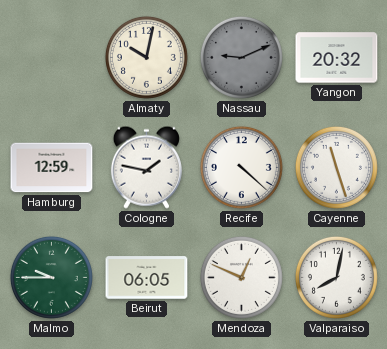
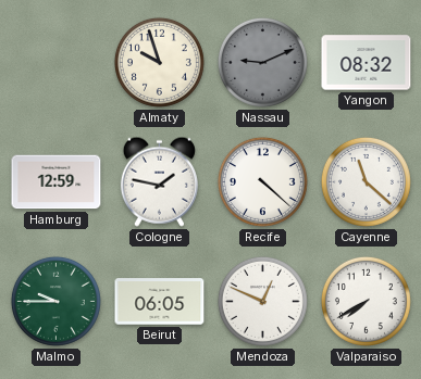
Almaty: 10:02 -> 9:57
Yangon: 20:32 -> 08:32
Cayenne: 11:27 -> 11:22
Valparaiso: 8:02 -> 7:40
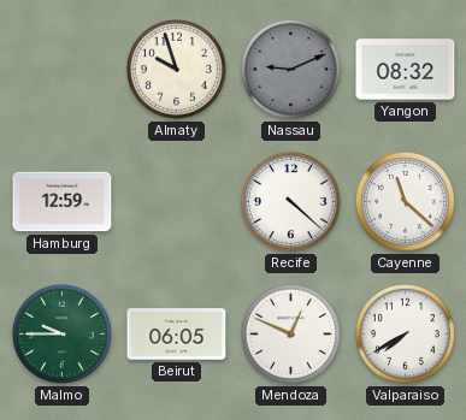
Cologne: 1:47 -> none
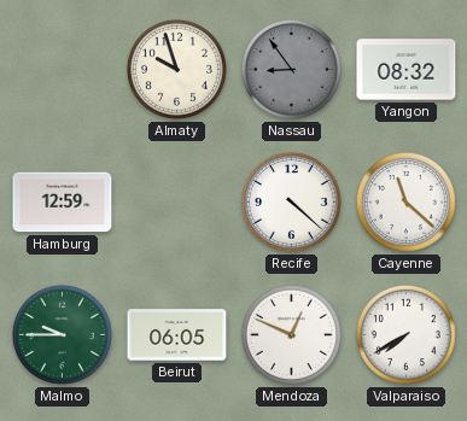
Nassau: 9:11 -> 8:54
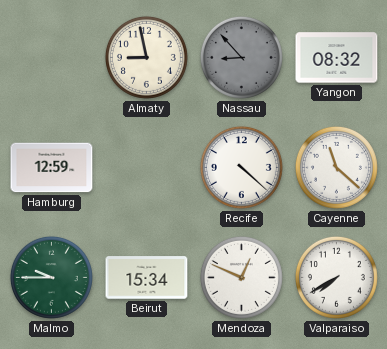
Almaty: 9:57 -> 8:58
Nassau: 8:54 -> 8:53
Beirut: 06:05 -> 15:34
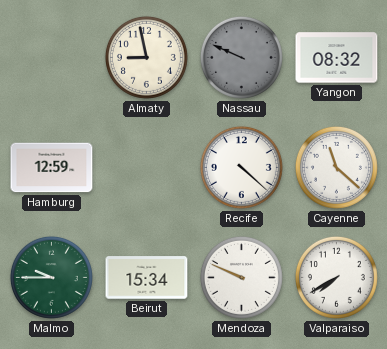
Nassau: 8:53 -> 9:49
Mendoza: 12:49 -> 9:49
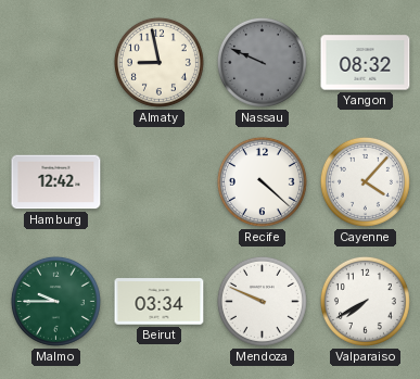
Hamburg: 12:59 -> 12:42
Cayenne: 11:22 -> 4:07
Beirut: 15:34 -> 03:34
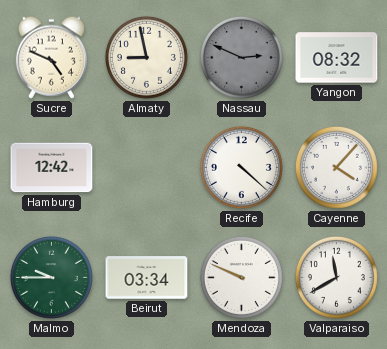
Sucre: none -> 4:49
Nassau: 9:49 -> 2:49
Valparaiso: 7:40 -> 11:40
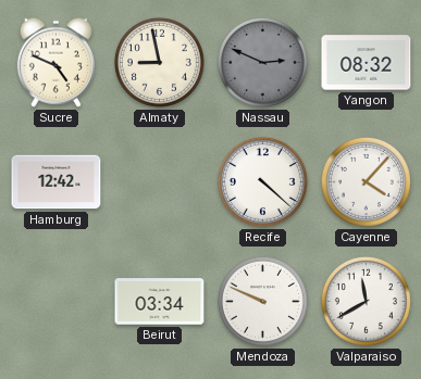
Malmo: 9:45 -> none
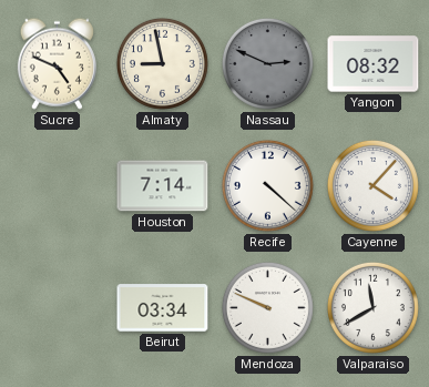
Hamburg: 12:42 -> none
Houston: none -> 7:14
